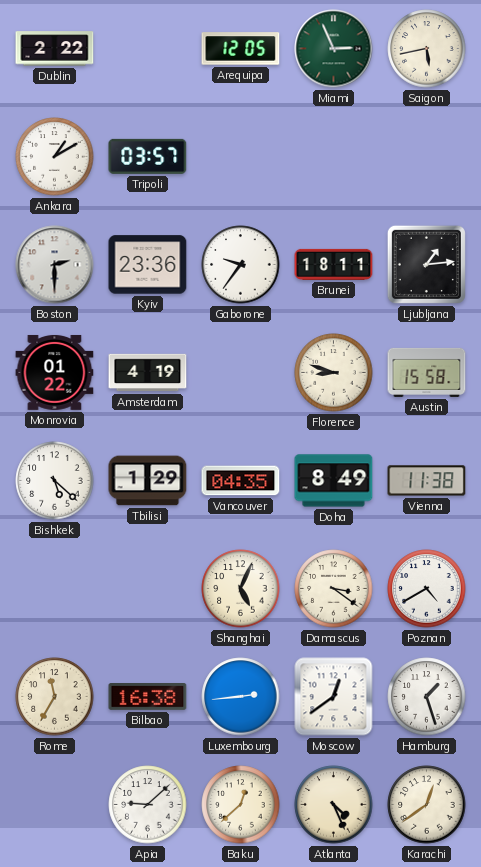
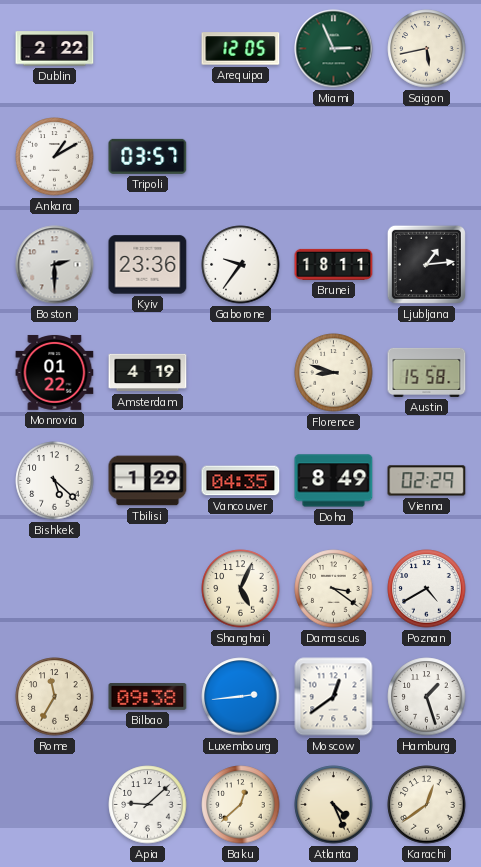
Vienna: 11:38 -> 02:29
Bilbao: 16:38 -> 09:38
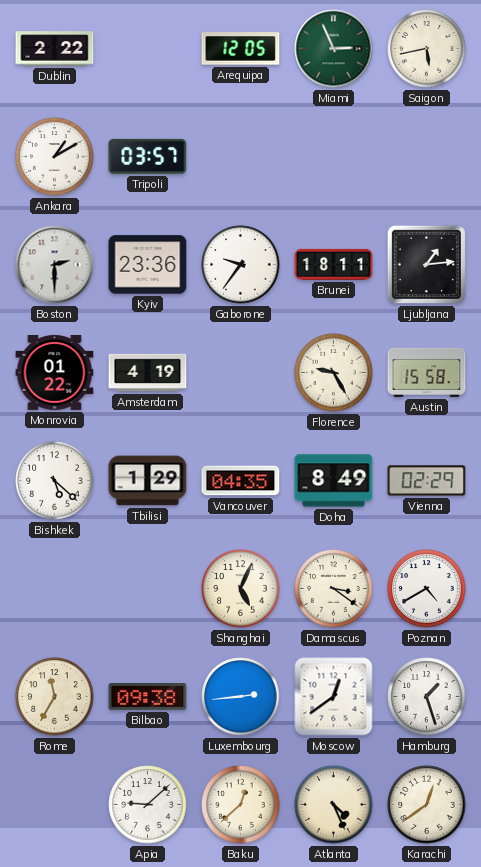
Florence: 8:48 -> 9:25
